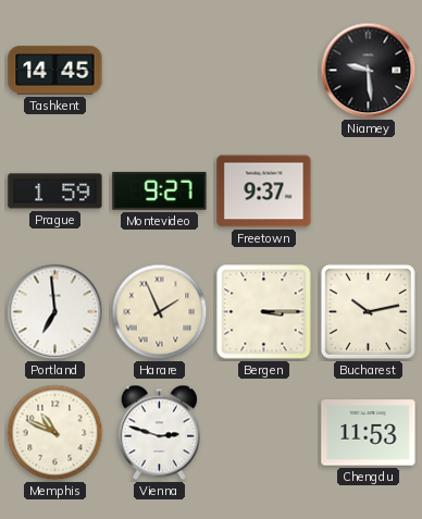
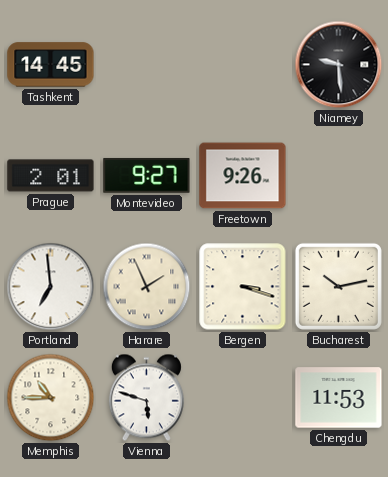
Prague: 1:59 -> 2:01
Freetown: 9:37 -> 9:26
Bergen: 3:15 -> 3:18
Memphis: 10:49 -> 10:45
Vienna: 2:48 -> 5:48
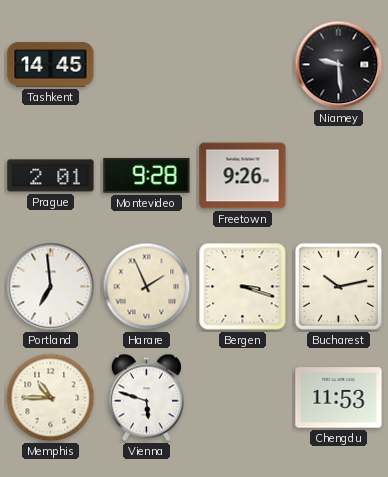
Montevideo: 9:27 -> 9:28
